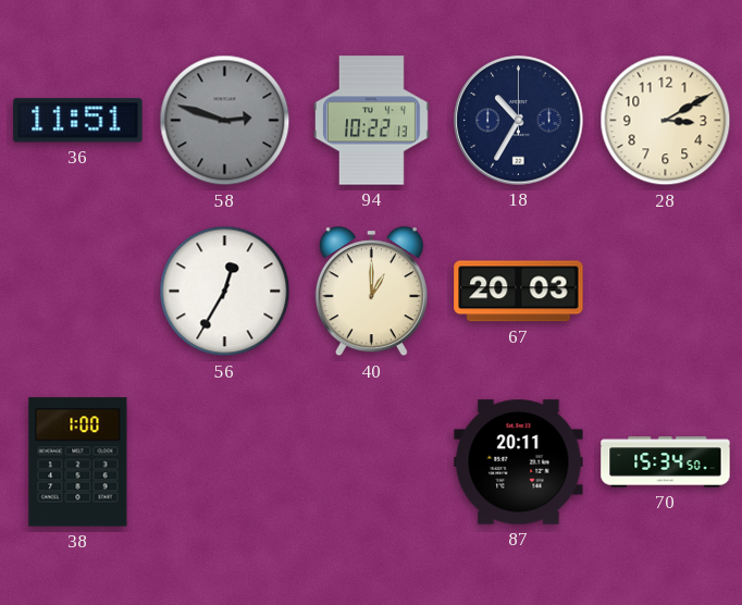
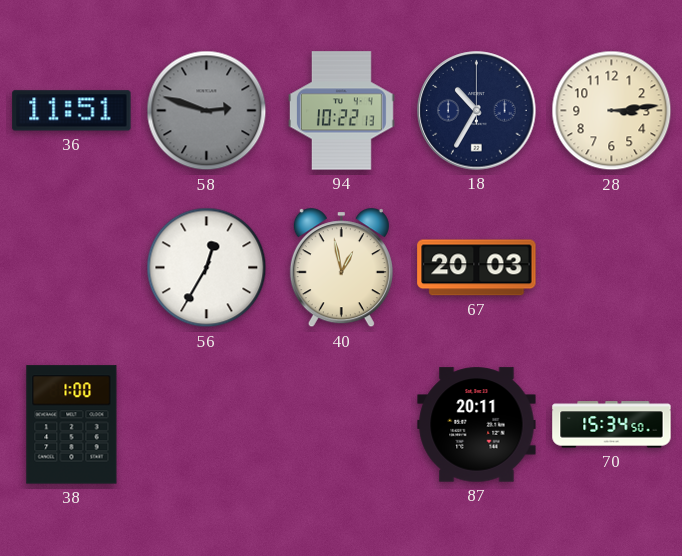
28: 3:10 -> 3:14
40: 1:00 -> 12:58
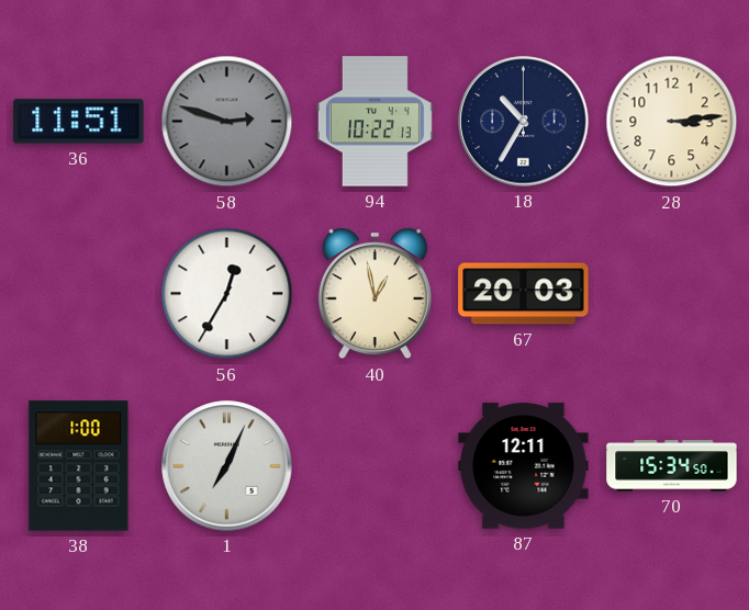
1: none -> 7:04
87: 20:11 -> 12:11
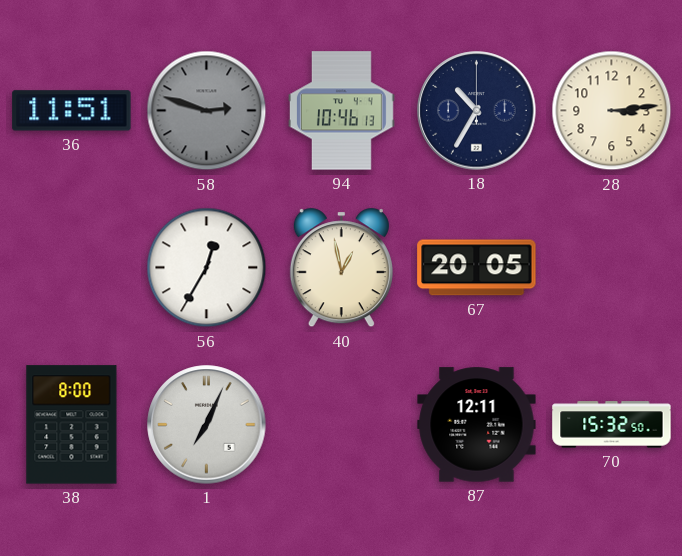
94: 10:22 -> 10:46
67: 20:03 -> 20:05
38: 1:00 -> 8:00
70: 15:34 -> 15:32
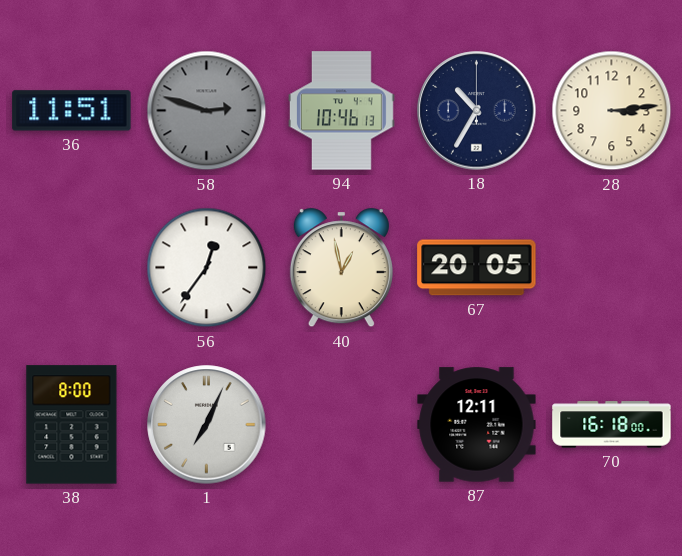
56: 12:35 -> 12:36
70: 15:32 -> 16:18
